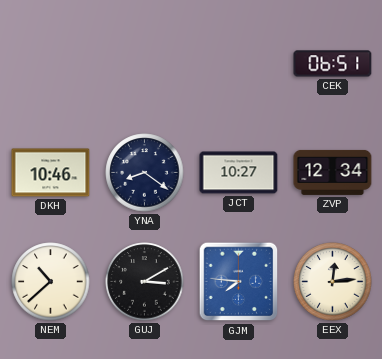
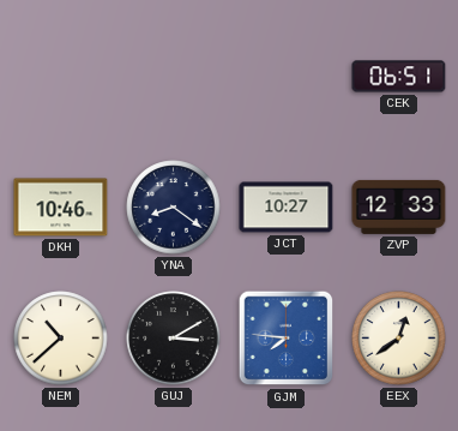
ZVP: 12:34 -> 12:33
EEX: 12:14 -> 12:39
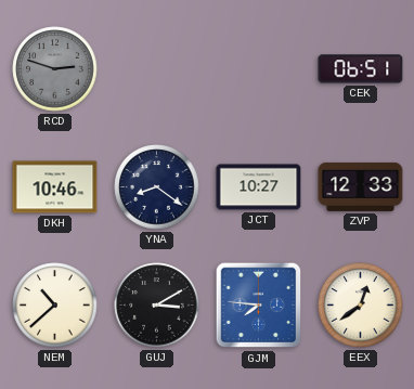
RCD: none -> 2:48
